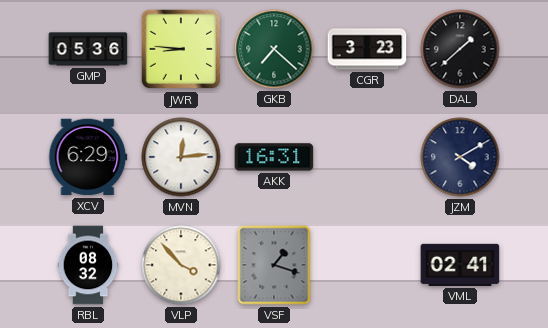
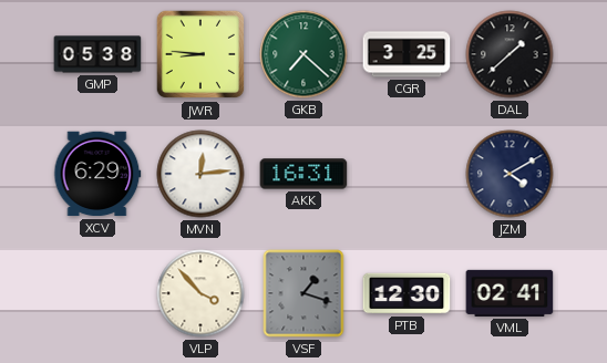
GMP: 05:36 -> 05:38
CGR: 3:23 -> 3:25
RBL: 08:32 -> none
PTB: none -> 12:30
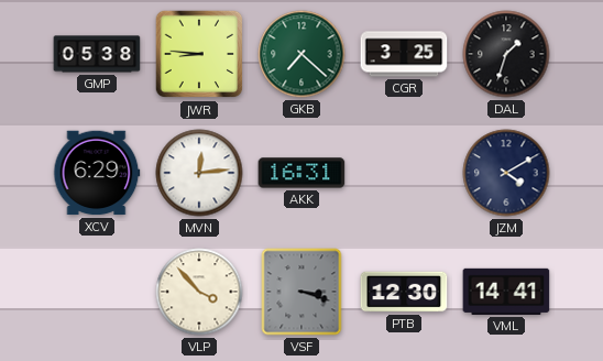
DAL: 1:38 -> 1:33
VSF: 1:18 -> 3:18
VML: 02:41 -> 14:41
